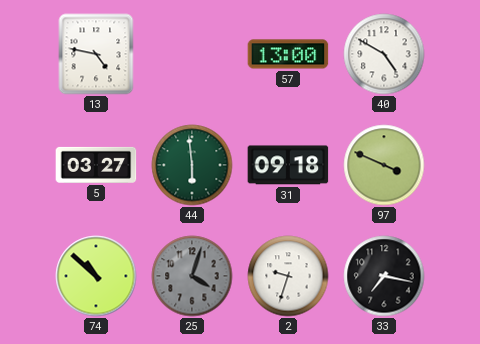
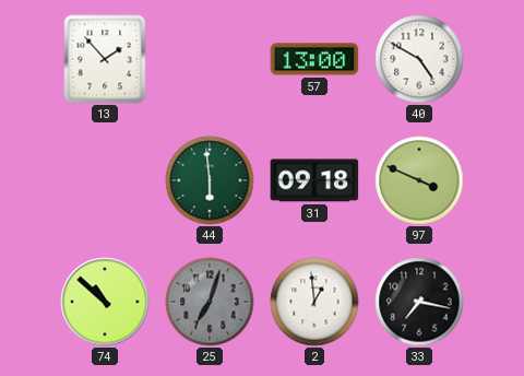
13: 4:47 -> 1:53
5: 03:27 -> none
25: 4:03 -> 7:03
2: 9:33 -> 12:59
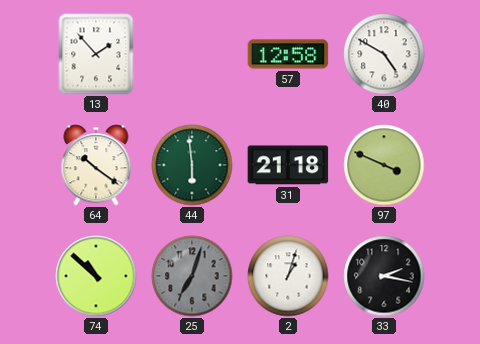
57: 13:00 -> 12:58
64: none -> 10:21
31: 09:18 -> 21:18
2: 12:59 -> 1:03
33: 7:17 -> 2:17
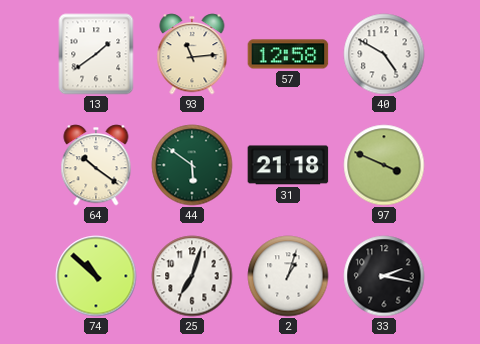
13: 1:53 -> 1:39
93: none -> 11:14
44: 5:59 -> 5:51
25 dial: grey -> white
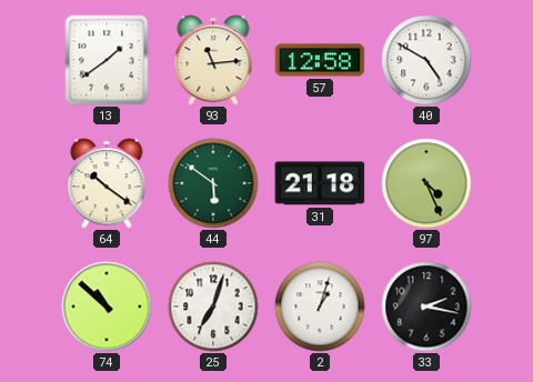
97: 3:49 -> 4:26
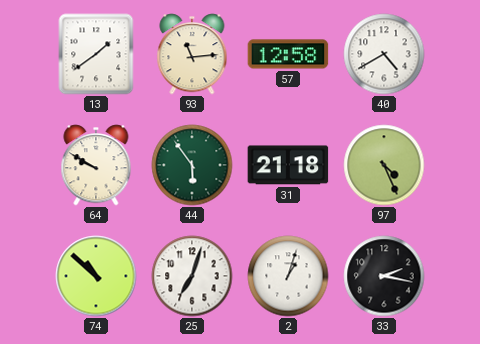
40: 4:50 -> 4:40
64: 10:21 -> 9:50
44: 5:51 -> 5:54
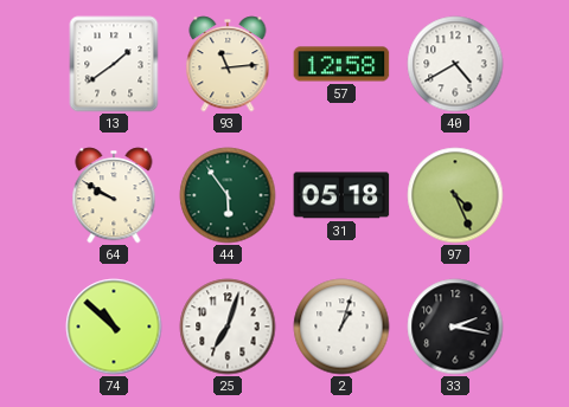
31: 21:18 -> 05:18
